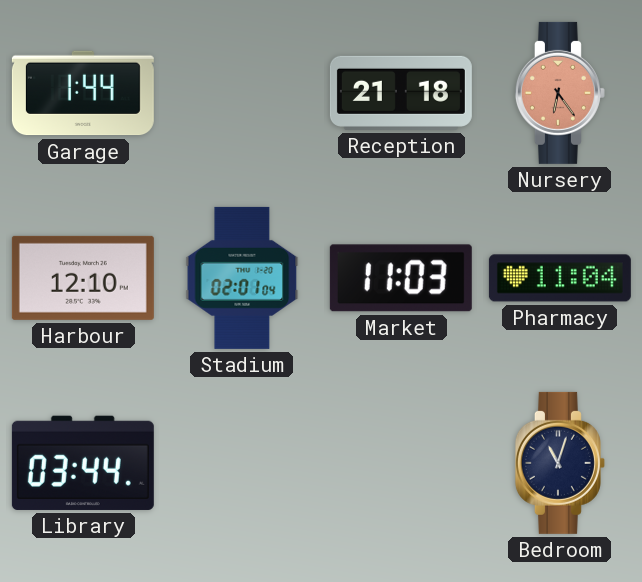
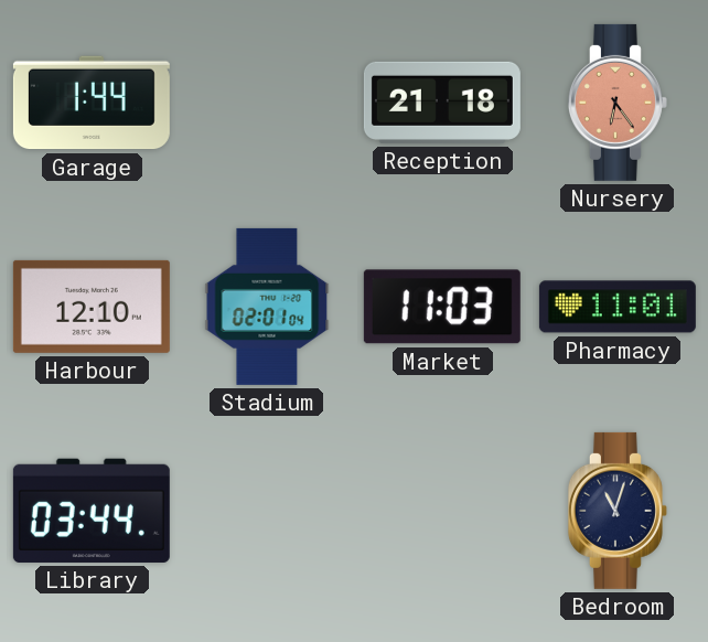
Pharmacy: 11:04 -> 11:01
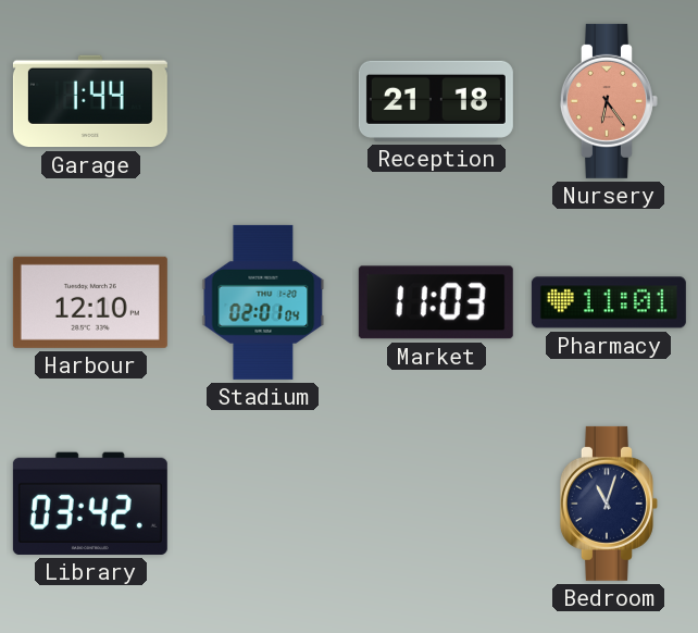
Library: 03:44 -> 03:42
